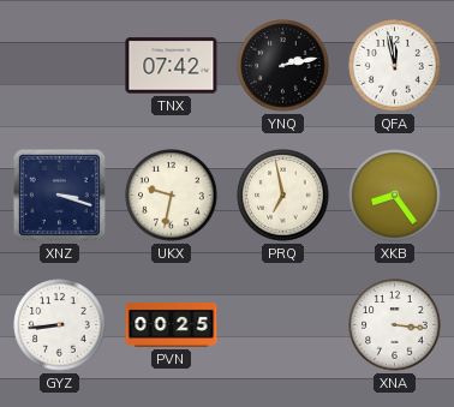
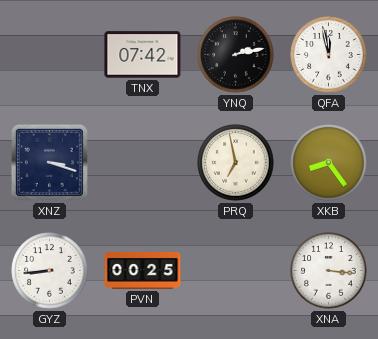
UKX: 9:32 -> none
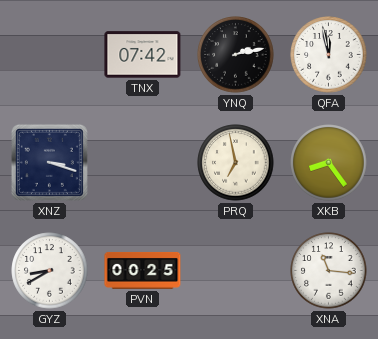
GYZ: 8:44 -> 8:40
XNA: 3:16 -> 11:16
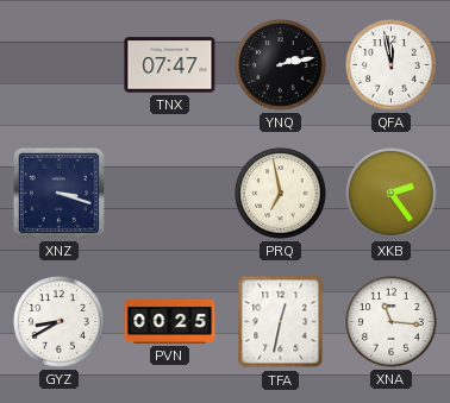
TNX: 07:42 -> 07:47
XKB: 8:24 -> 2:24
TFA: none -> 12:32
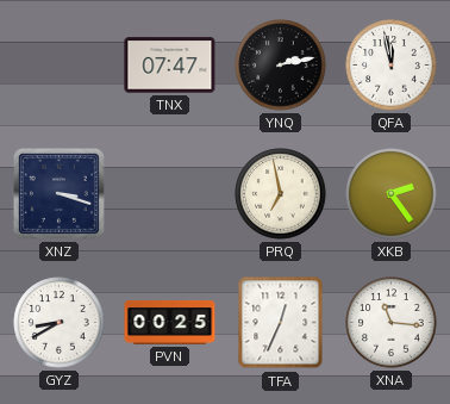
TFA: 12:32 -> 12:34
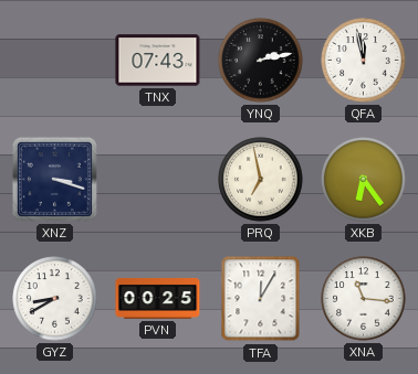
TNX: 07:47 -> 07:43
XKB: 2:24 -> 6:24
TFA: 12:34 -> 12:05
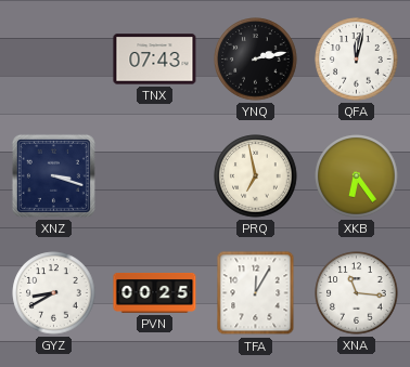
QFA: 11:58 -> 12:02
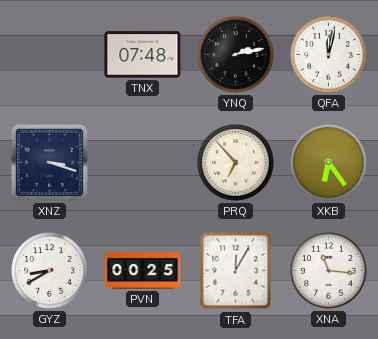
TNX: 07:43 -> 07:48
PRQ: 6:58 -> 6:53
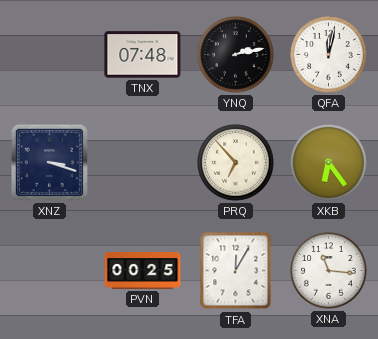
GYZ: 8:40 -> none
